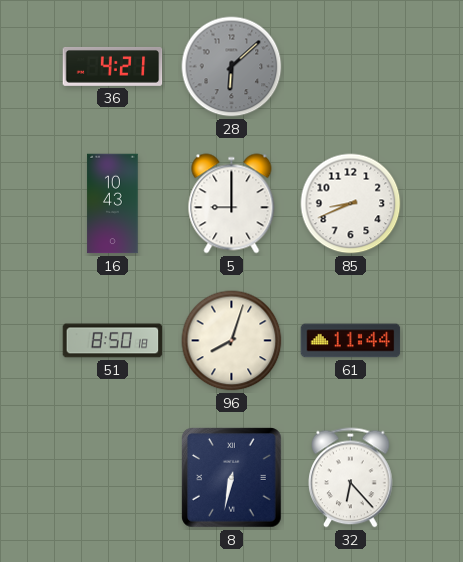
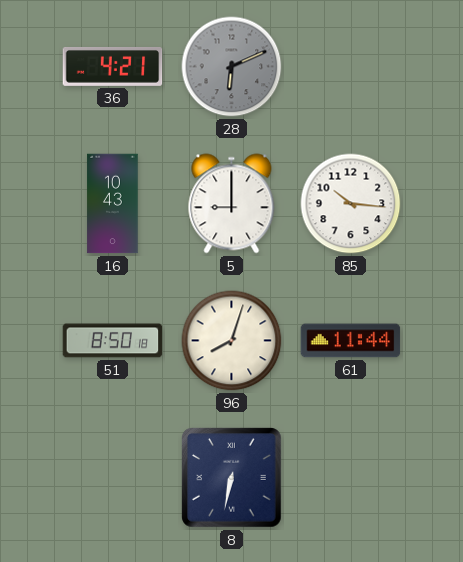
28: 6:08 -> 6:11
85: 8:41 -> 10:16
32: 6:23 -> none
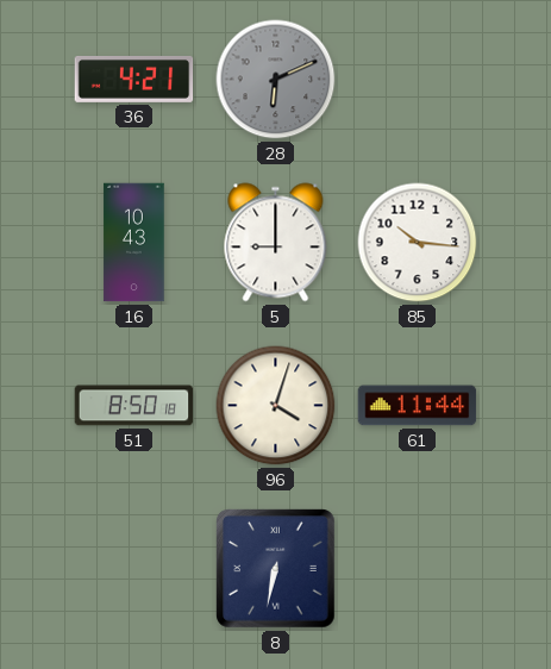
96: 8:03 -> 4:03
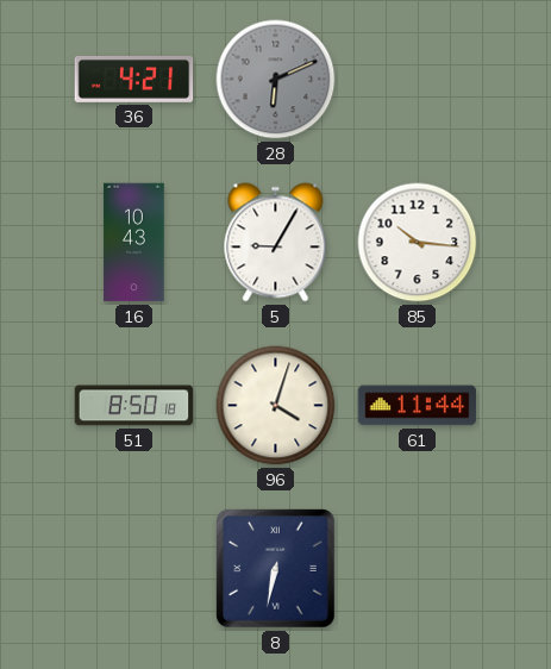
5: 9:00 -> 9:05
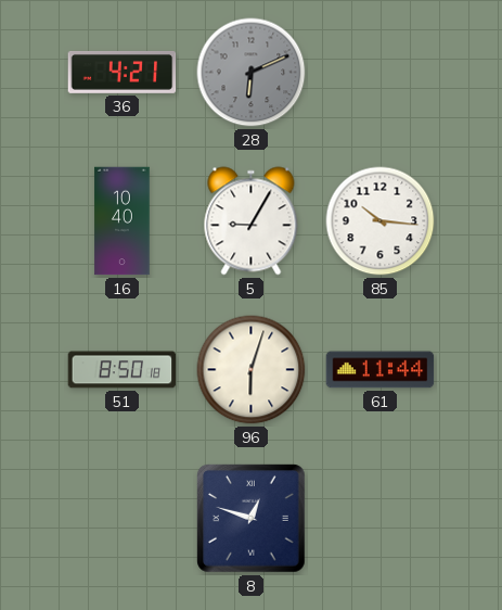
16: 10:43 -> 10:40
96: 4:03 -> 6:03
8: 6:32 -> 12:48
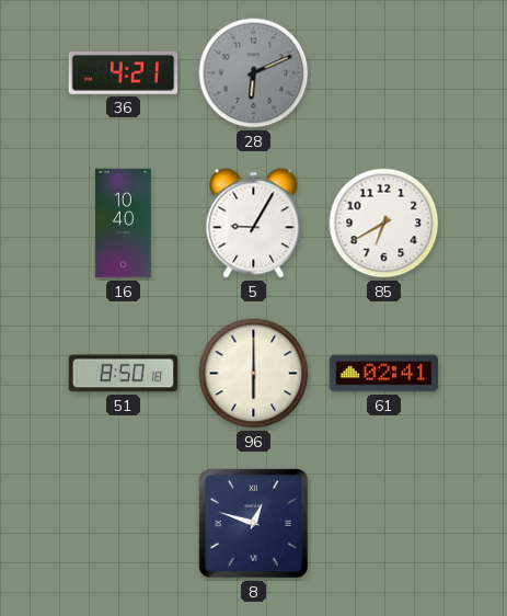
85: 10:16 -> 6:40
96: 6:03 -> 6:00
61: 11:44 -> 02:41
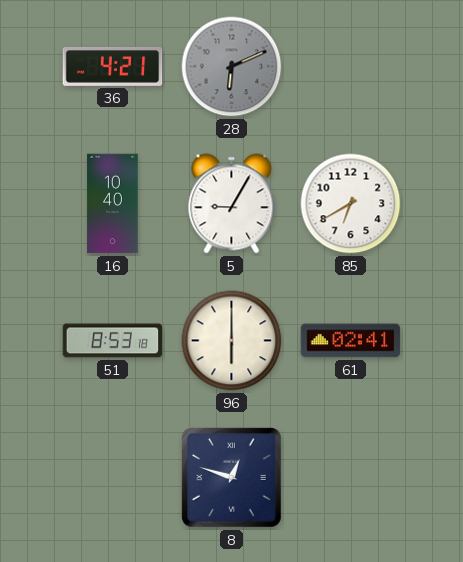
51: 8:50 -> 8:53
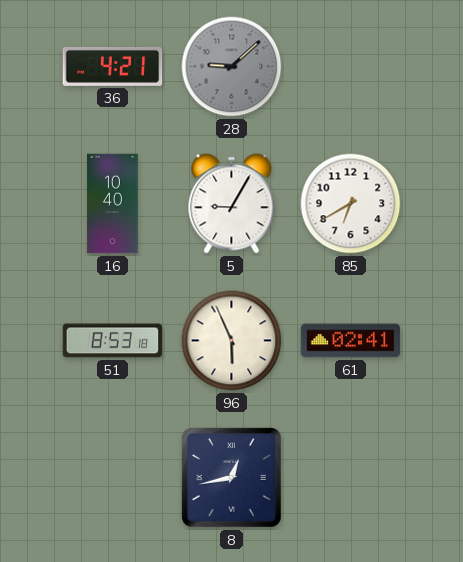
28: 6:11 -> 9:08
96: 6:00 -> 5:56
8: 12:48 -> 12:43
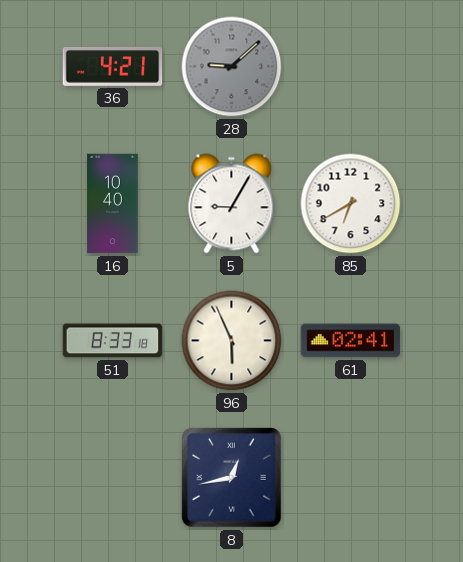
51: 8:53 -> 8:33
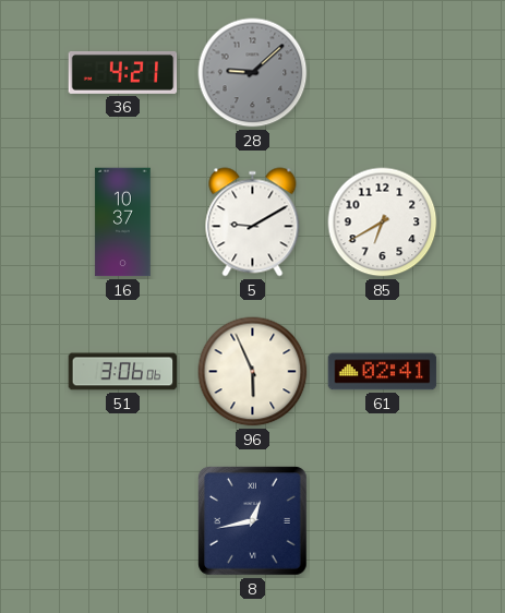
16: 10:40 -> 10:37
5: 9:05 -> 9:10
51: 8:33 -> 3:06
